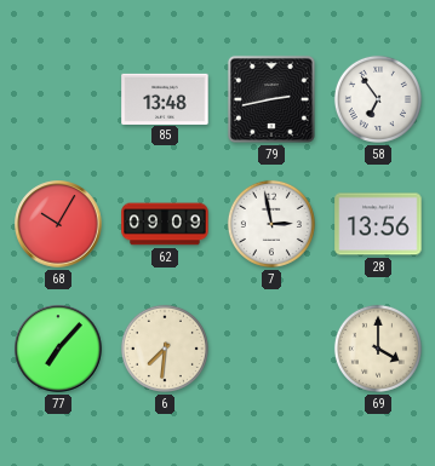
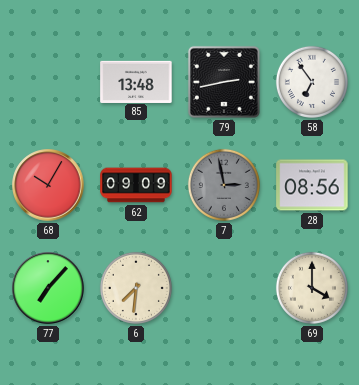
7 dial: white -> grey
28: 13:56 -> 08:56
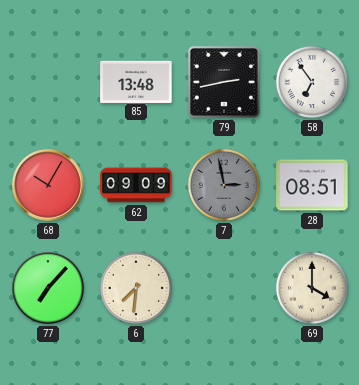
28: 08:56 -> 08:51
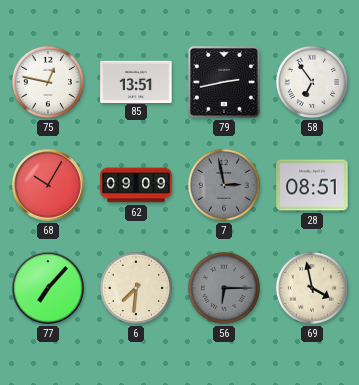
75: none -> 12:47
85: 13:48 -> 13:51
56: none -> 6:15
69: 4:00 -> 3:58
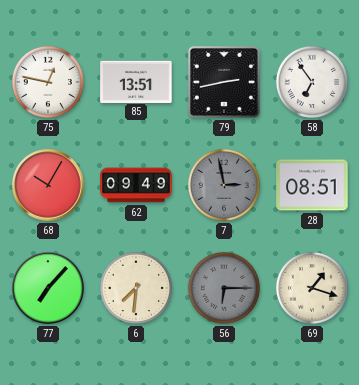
62: 09:09 -> 09:49
69: 3:58 -> 1:18
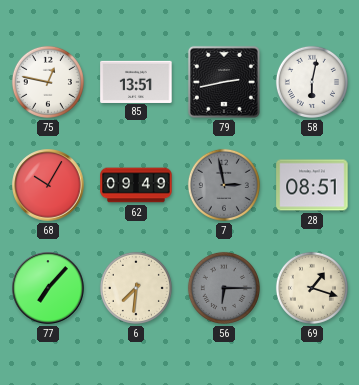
58: 6:54 -> 6:02
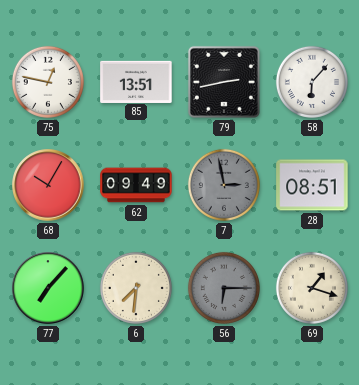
58: 6:02 -> 6:07
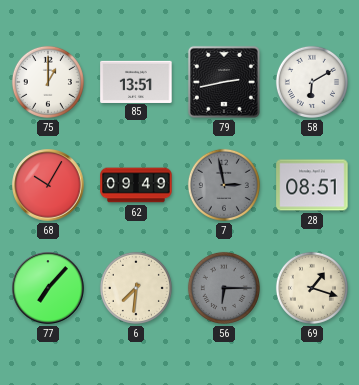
75: 12:47 -> 1:00
58: 6:07 -> 6:10
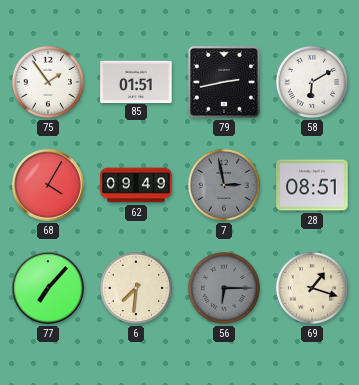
75: 1:00 -> 1:54
85: 13:51 -> 01:51
68: 10:05 -> 4:05
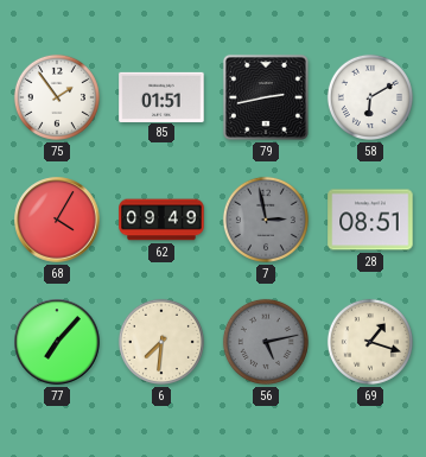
56: 6:15 -> 5:13
